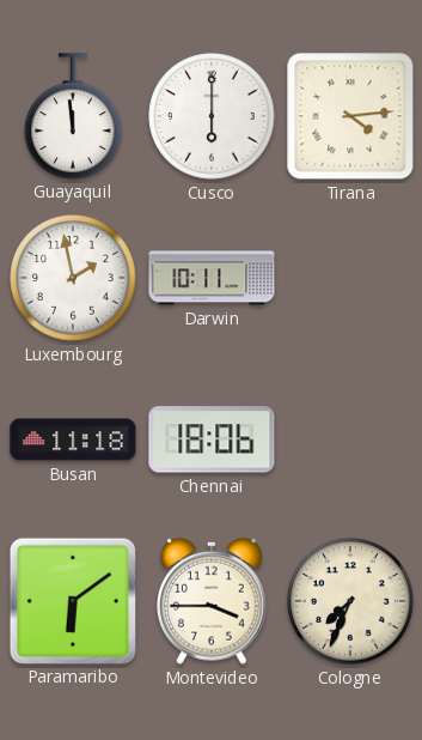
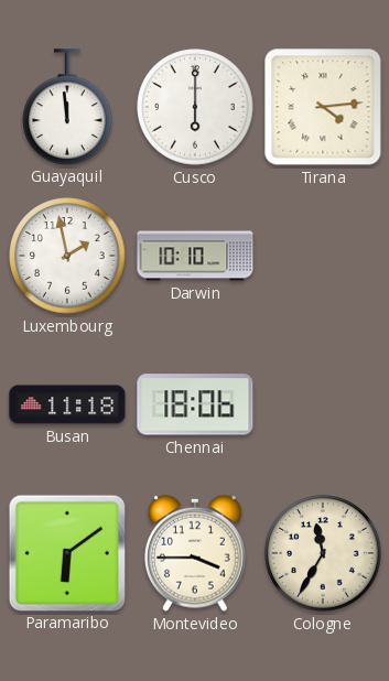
Darwin: 10:11 -> 10:10
Cologne: 7:34 -> 11:35
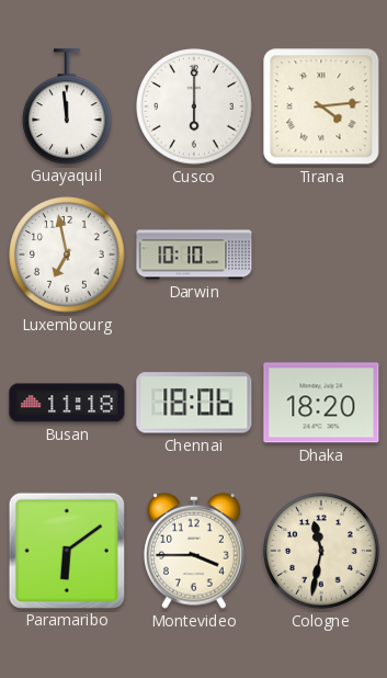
Luxembourg: 1:58 -> 6:58
Dhaka: none -> 18:20
Cologne: 11:35 -> 11:32
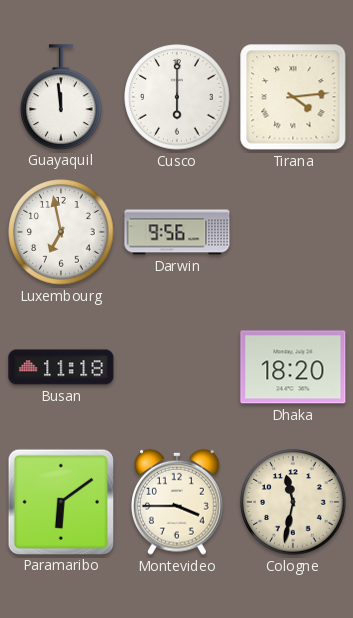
Darwin: 10:10 -> 9:56
Chennai: 18:06 -> none
